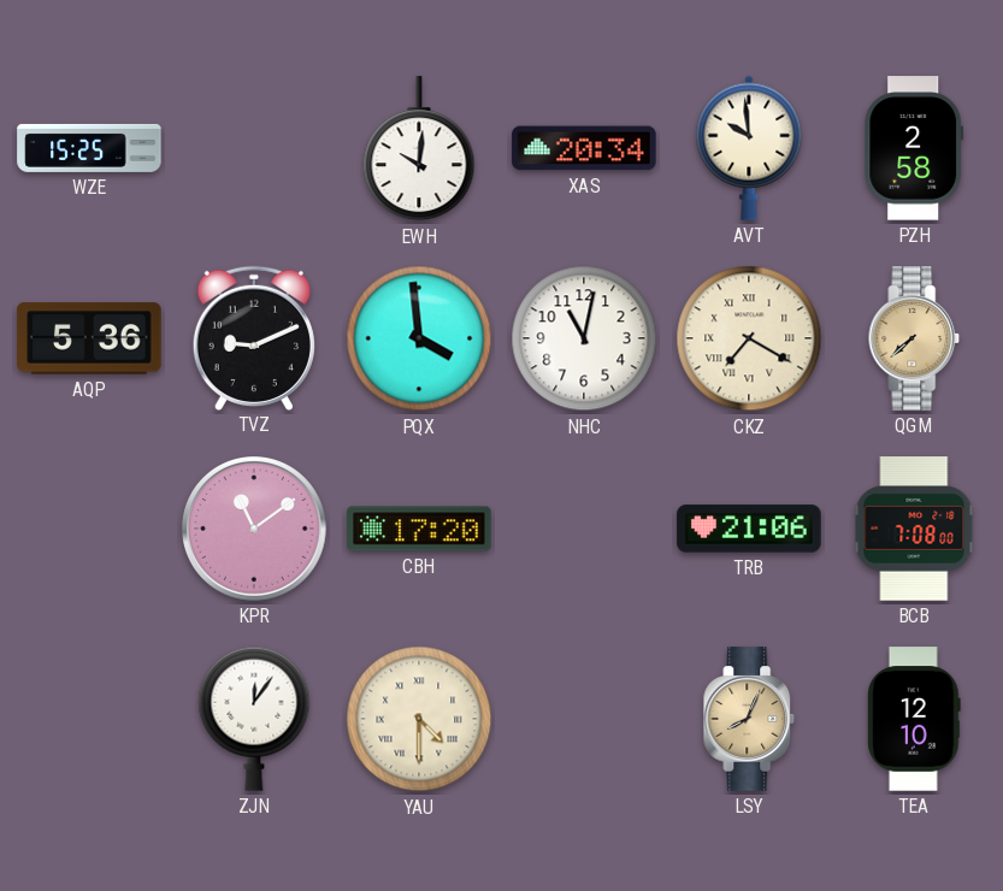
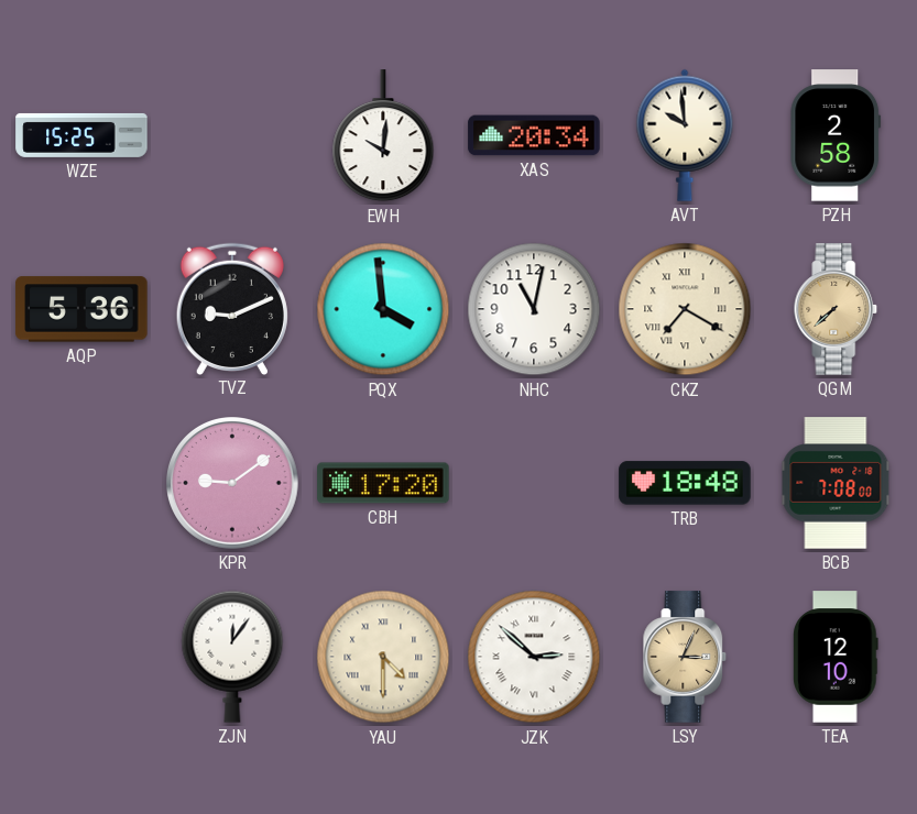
KPR: 11:09 -> 9:09
TRB: 21:06 -> 18:48
JZK: none -> 2:52
LSY: 8:04 -> 3:04
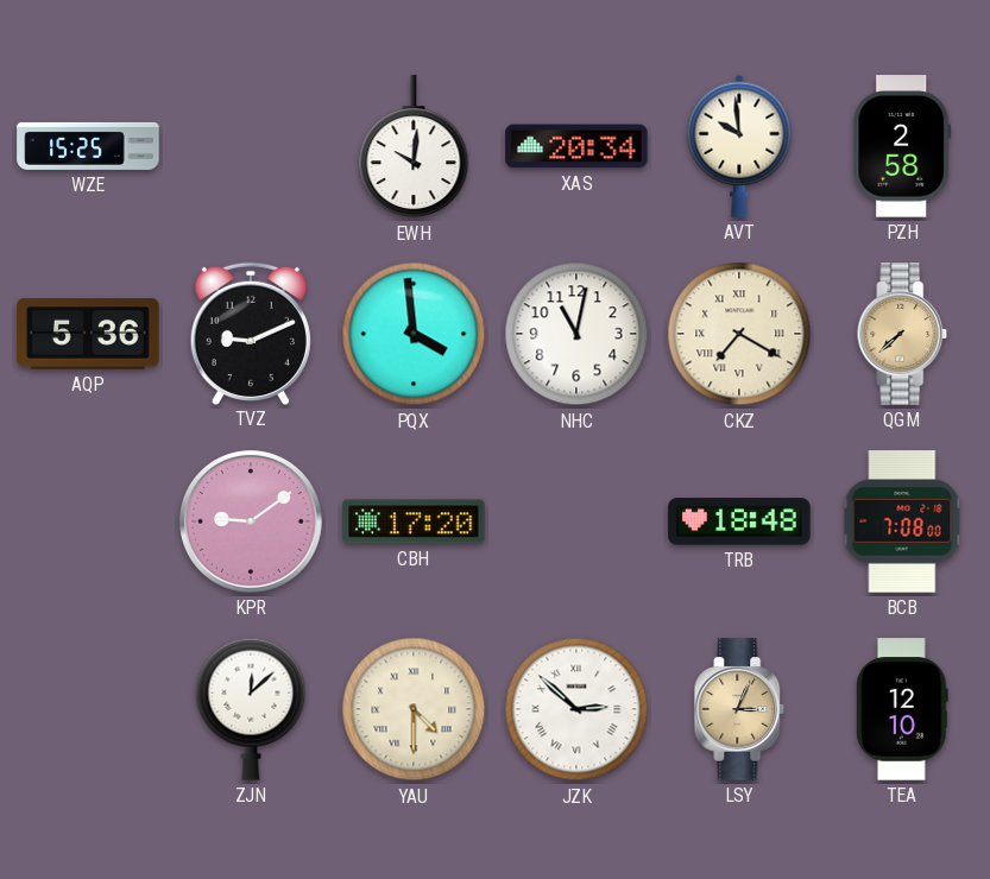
ZJN: 12:06 -> 12:08
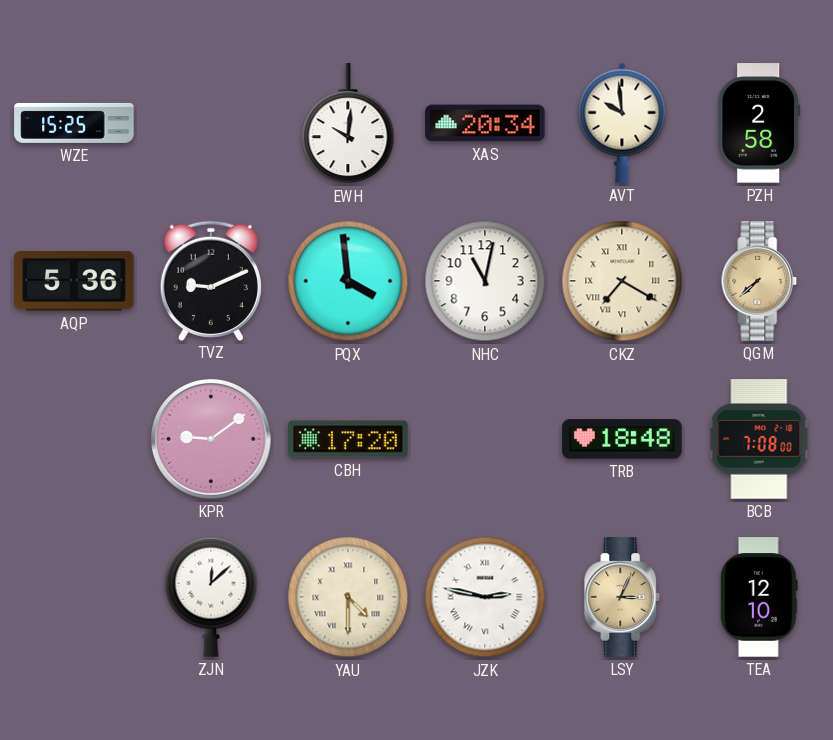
JZK: 2:52 -> 2:47
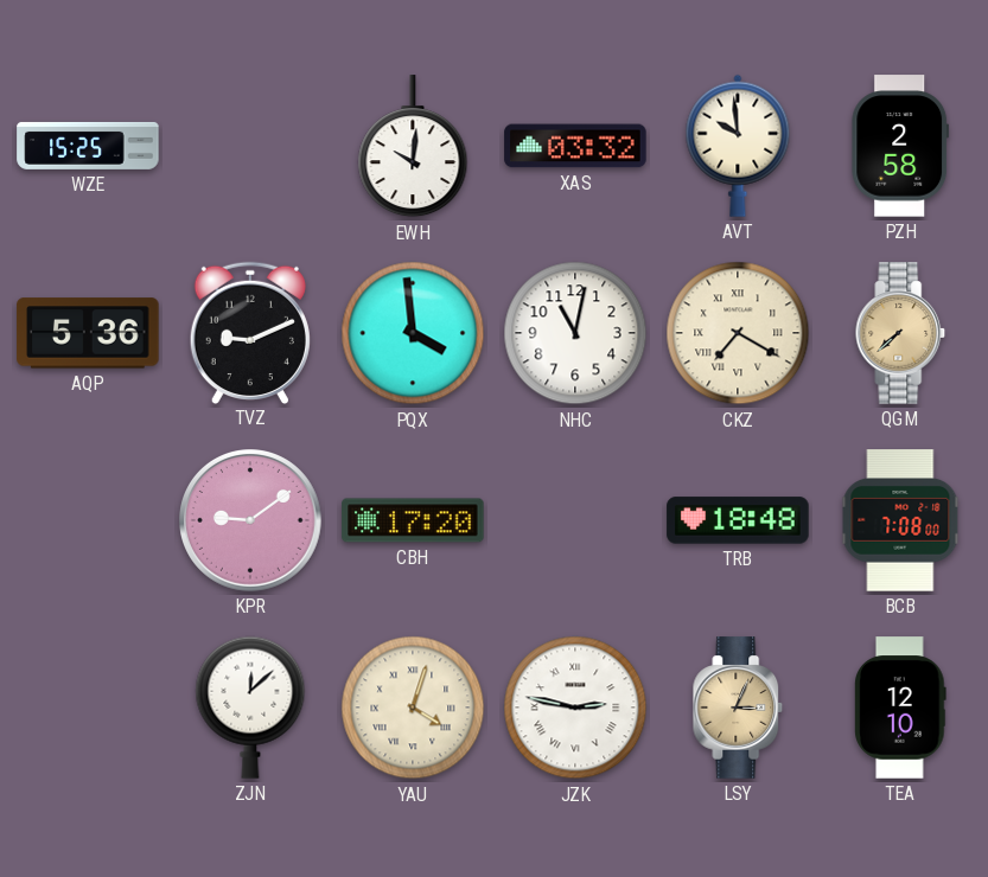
XAS: 20:34 -> 03:32
YAU: 4:30 -> 4:03
